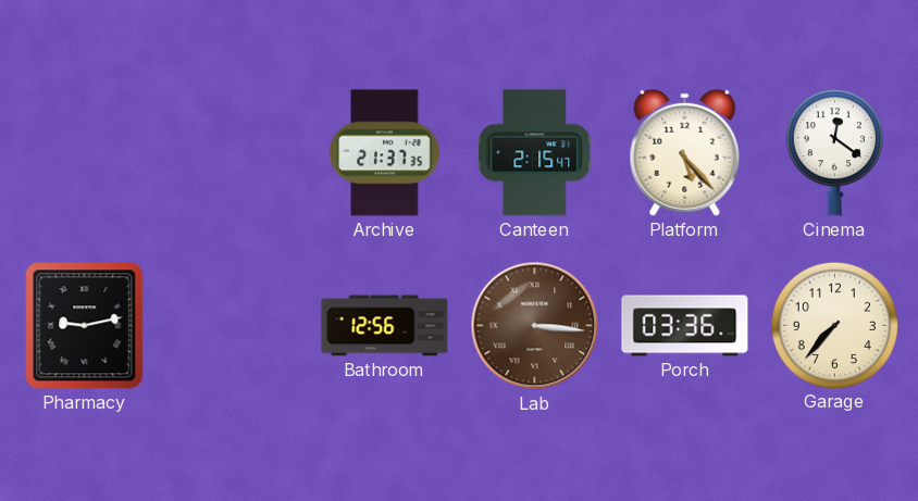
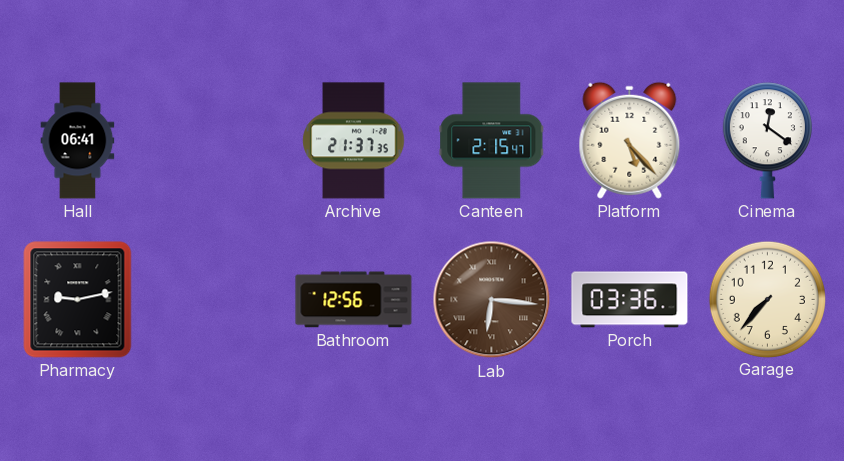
Hall: none -> 06:41
Lab: 3:16 -> 6:16
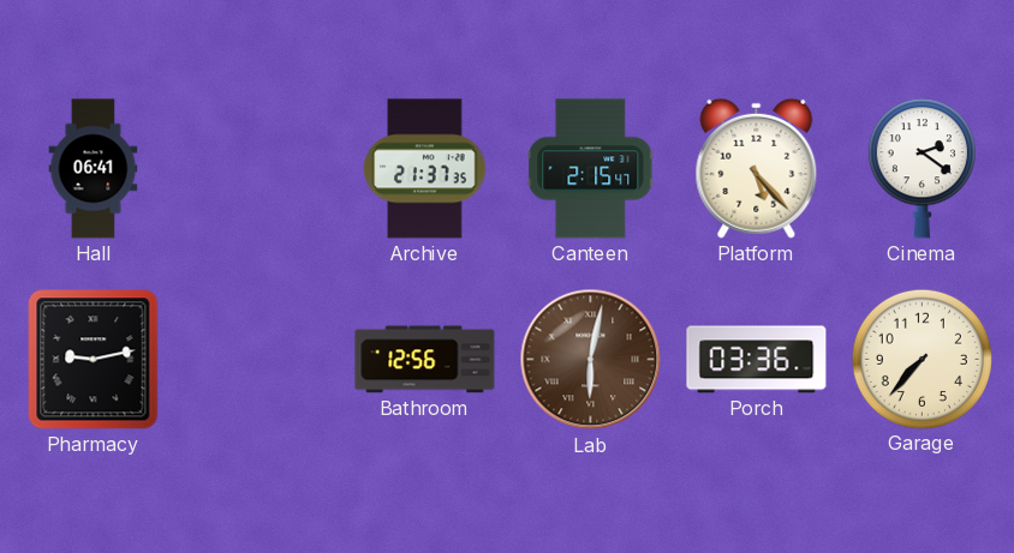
Cinema: 12:21 -> 2:21
Lab: 6:16 -> 6:02
